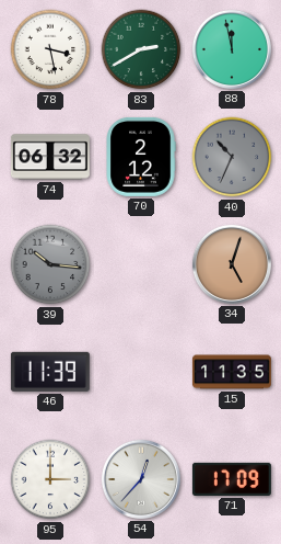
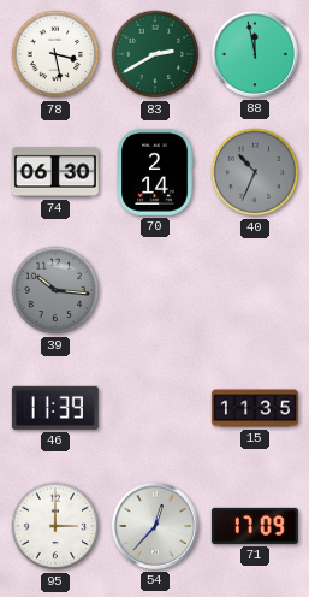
74: 06:32 -> 06:30
70: 2:12 -> 2:14
34: 5:03 -> none
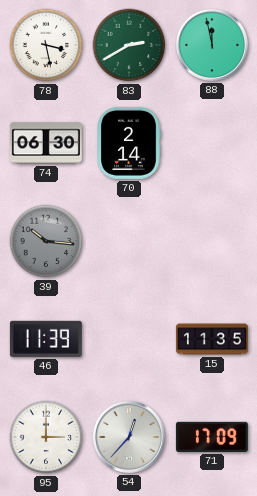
40: 10:34 -> none
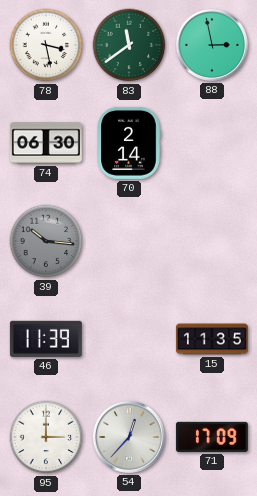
83: 2:40 -> 11:39
88: 11:58 -> 2:58
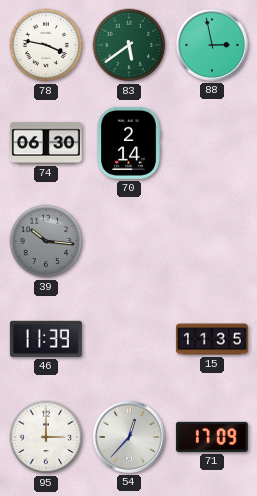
78: 3:28 -> 3:47
83: 11:39 -> 5:39
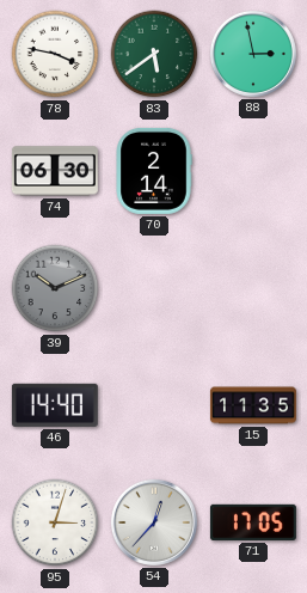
39: 10:16 -> 10:11
46: 11:39 -> 14:40
95: 3:00 -> 3:03
71: 17:09 -> 17:05
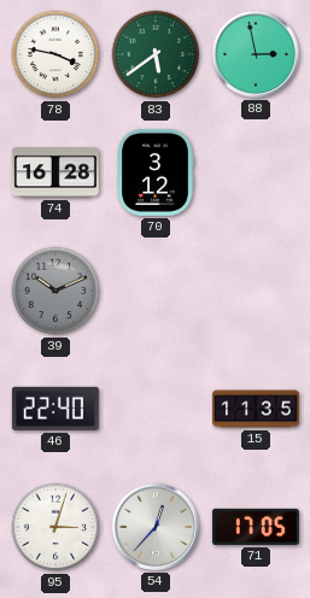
74: 06:30 -> 16:28
70: 2:14 -> 3:12
46: 14:40 -> 22:40
